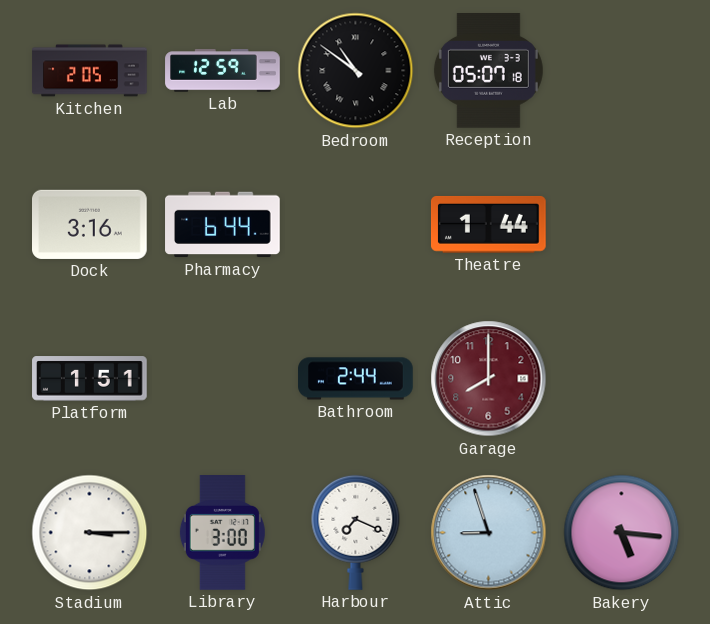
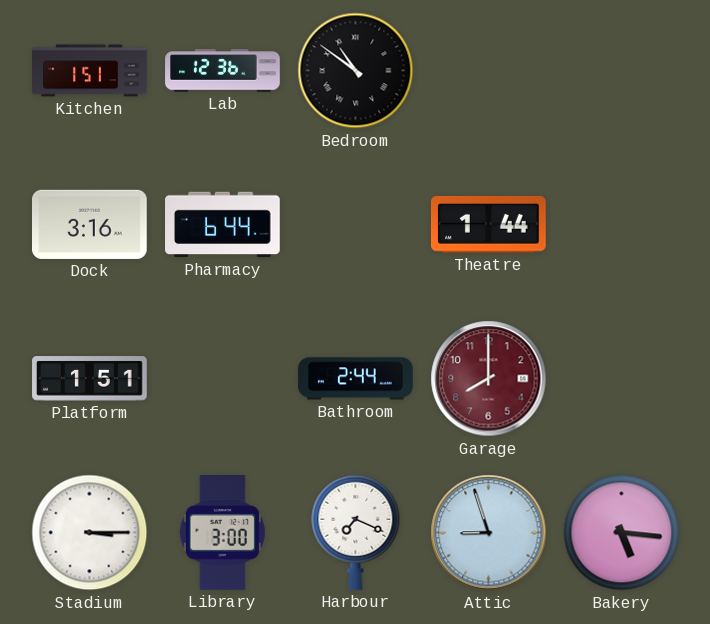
Kitchen: 2:05 -> 1:51
Lab: 12:59 -> 12:36
Reception: 05:07 -> none
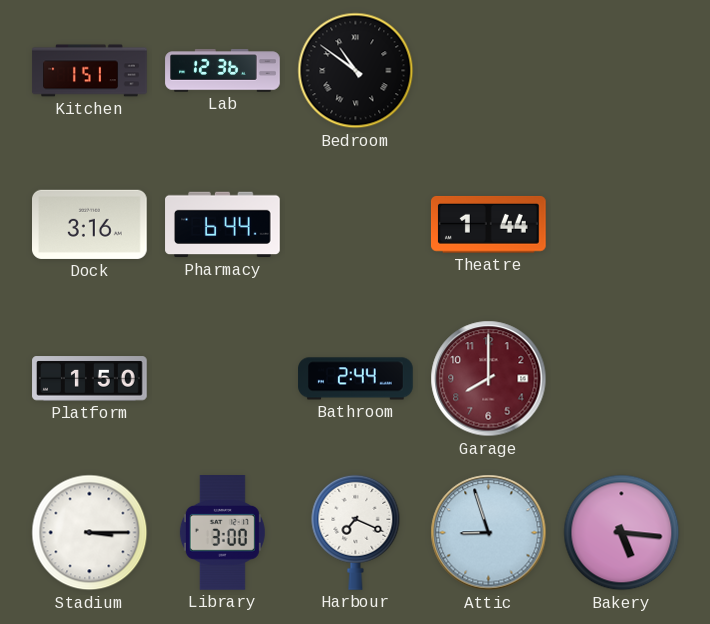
Platform: 1:51 -> 1:50
